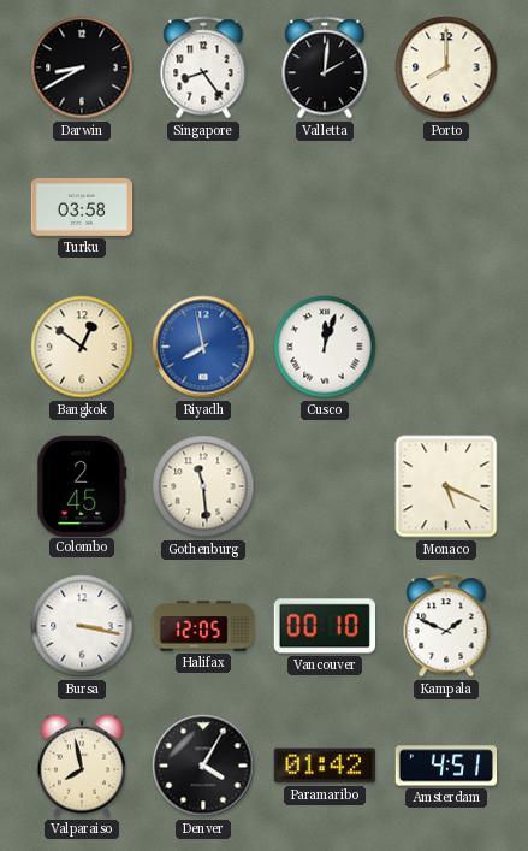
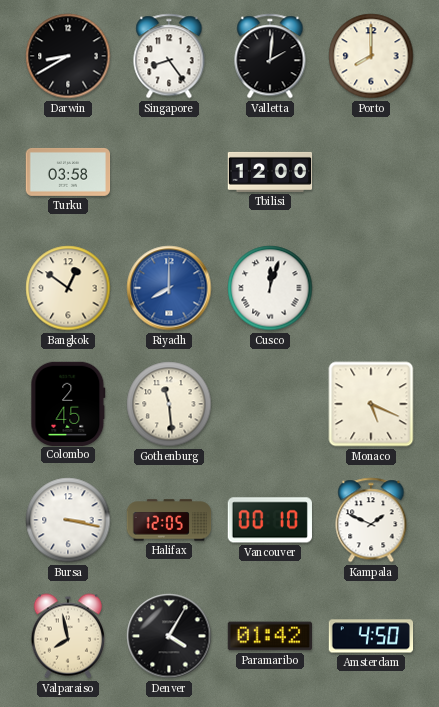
Tbilisi: none -> 12:00
Riyadh: 7:58 -> 8:00
Amsterdam: 4:51 -> 4:50
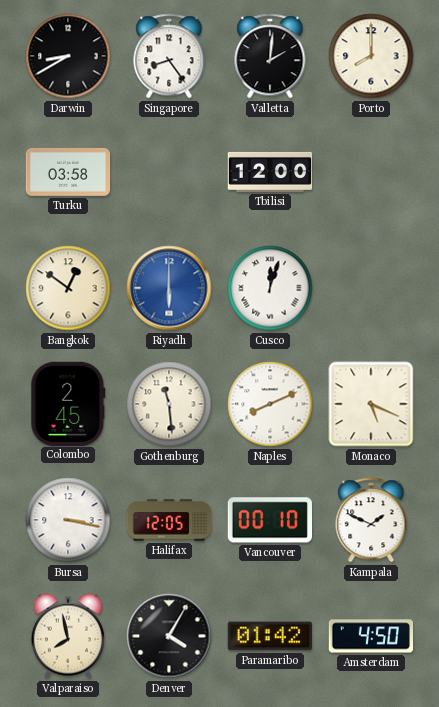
Riyadh: 8:00 -> 6:00
Naples: none -> 8:11
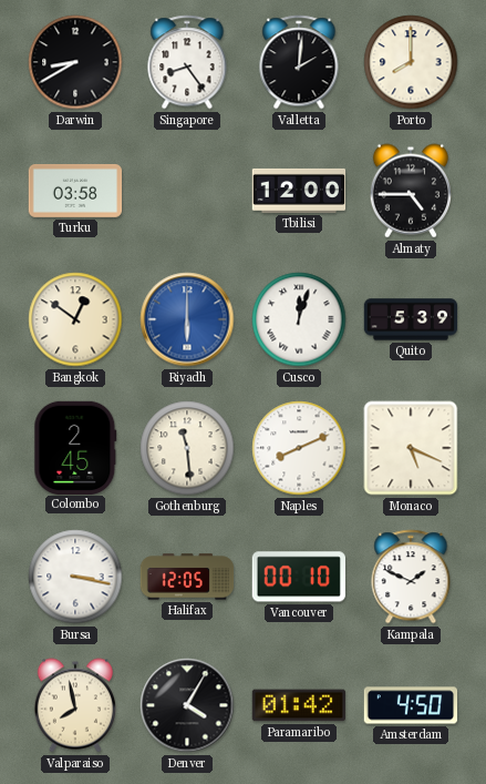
Almaty: none -> 4:45
Quito: none -> 5:39
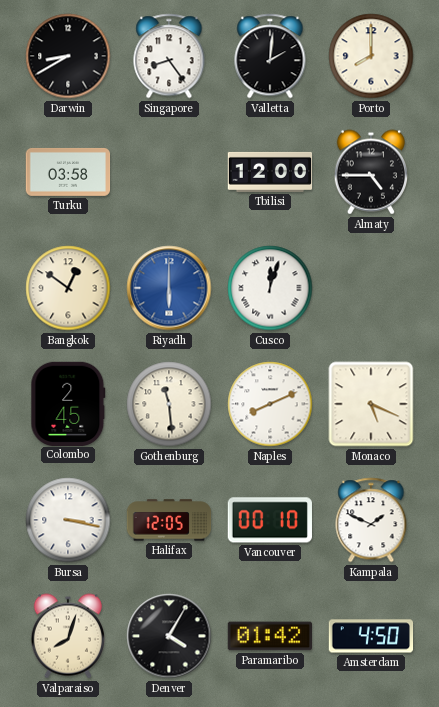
Quito: 5:39 -> none
Valparaiso: 7:58 -> 8:03
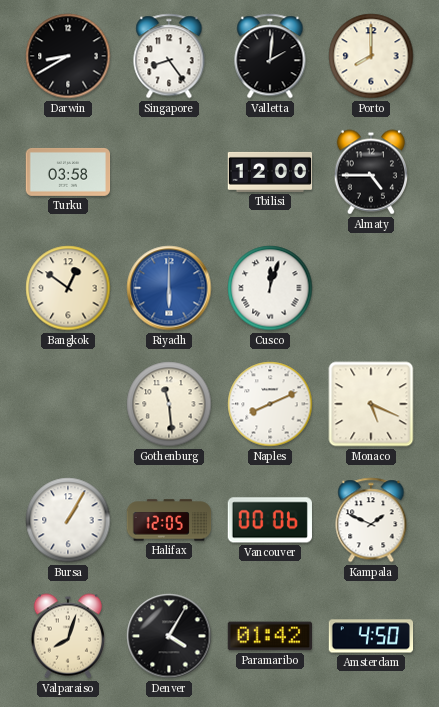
Colombo: 2:45 -> none
Bursa: 3:17 -> 1:05
Vancouver: 00:10 -> 00:06
